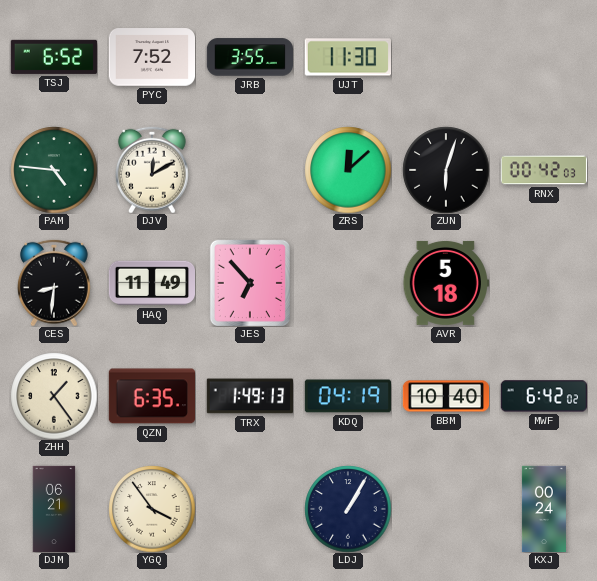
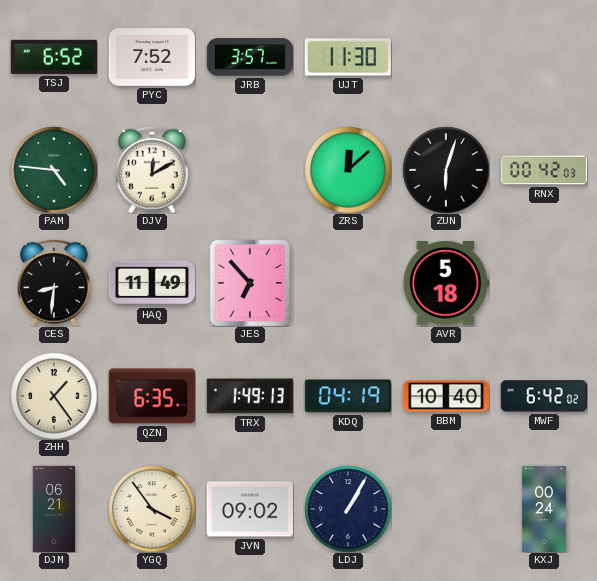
JRB: 3:55 -> 3:57
JVN: none -> 09:02
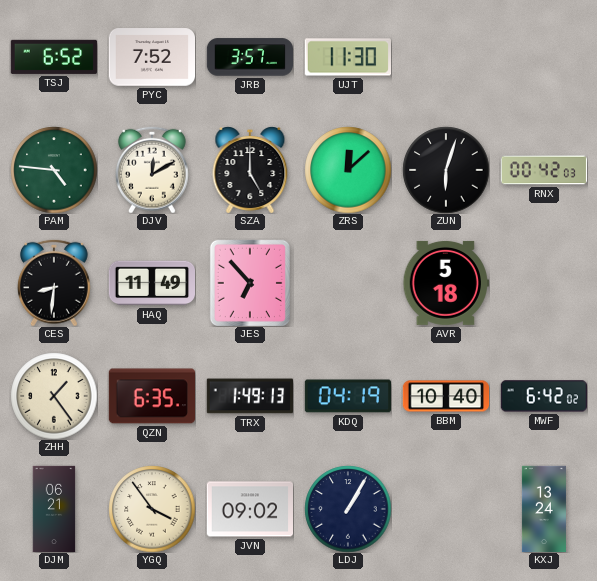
SZA: none -> 5:00
KXJ: 00:24 -> 13:24
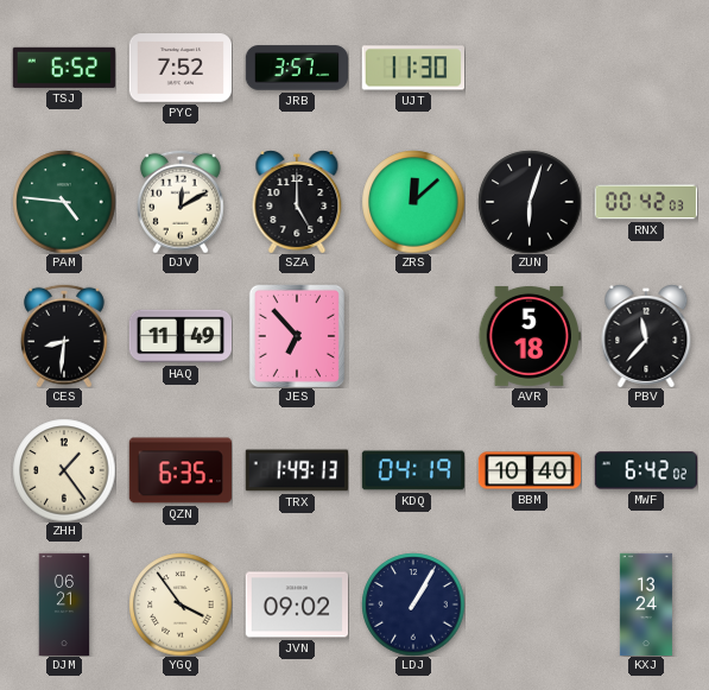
PBV: none -> 11:37
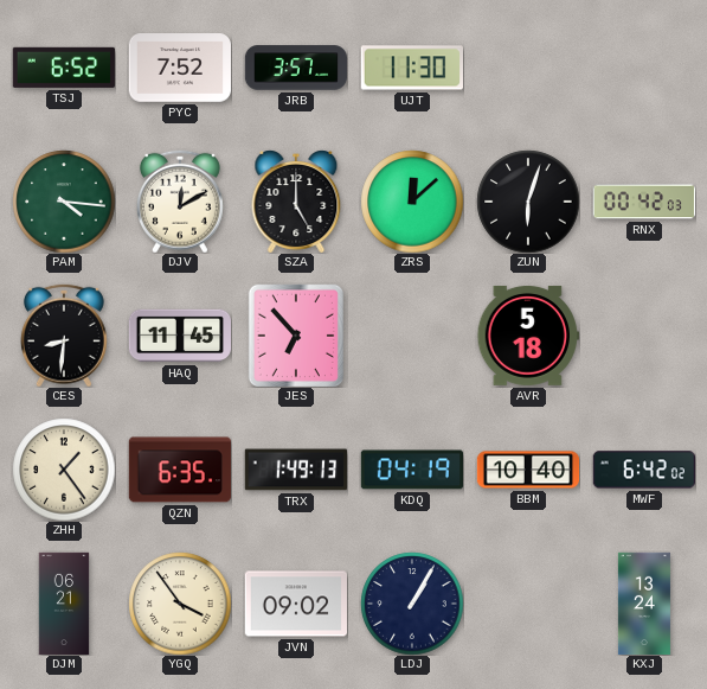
PAM: 4:46 -> 4:16
HAQ: 11:49 -> 11:45
PBV: 11:37 -> none
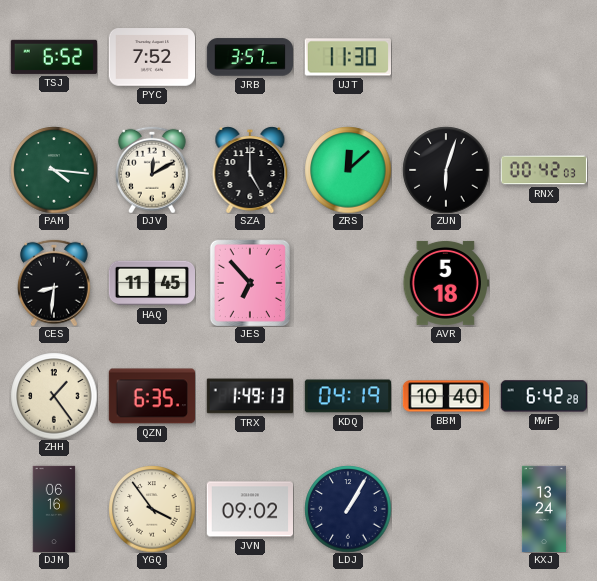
MWF: 6:42:02 -> 6:42:28
DJM: 06:21 -> 06:16
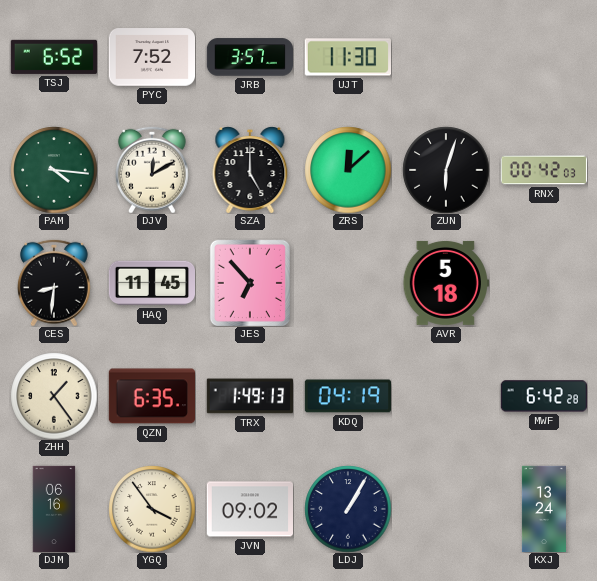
BBM: 10:40 -> none
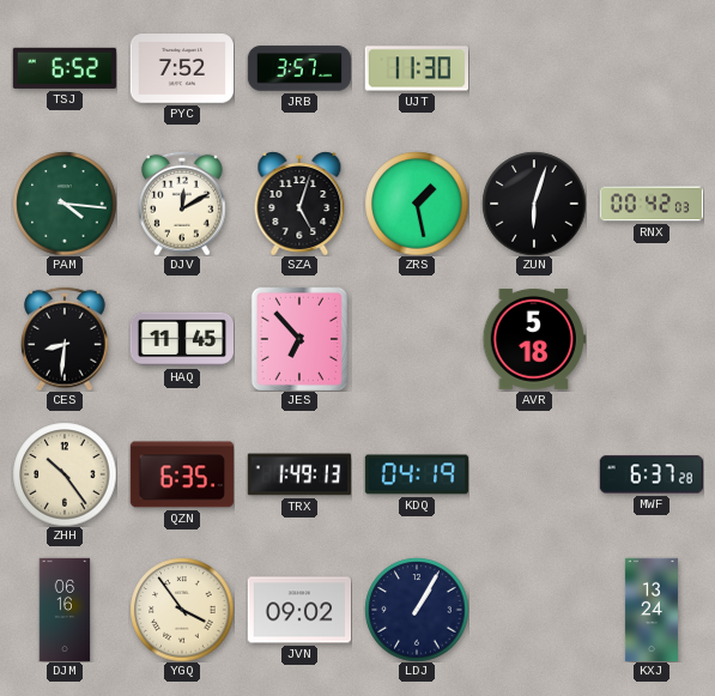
SZA: 5:00 -> 5:03
ZRS: 12:08 -> 1:28
ZHH: 1:24 -> 10:24
MWF: 6:42 -> 6:37
